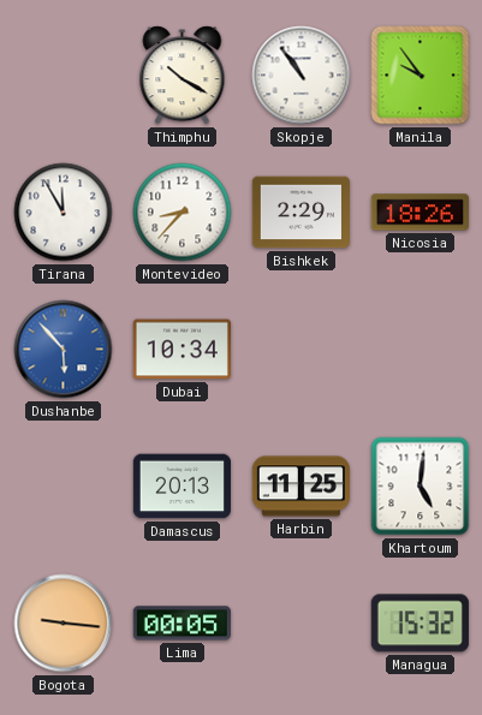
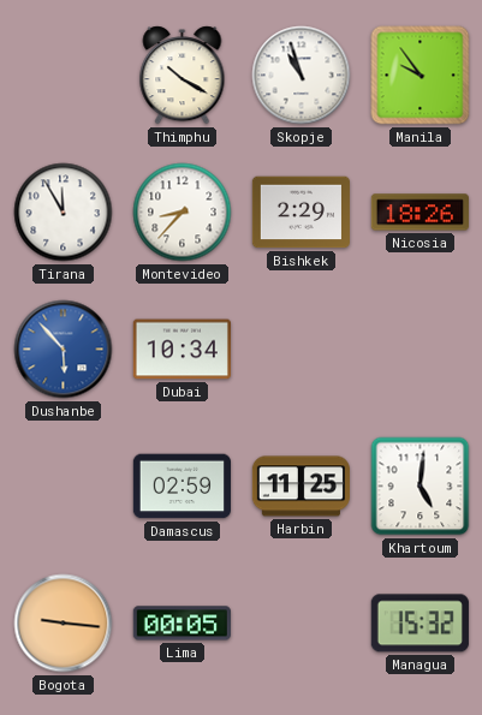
Skopje: 10:54 -> 10:57
Damascus: 20:13 -> 02:59
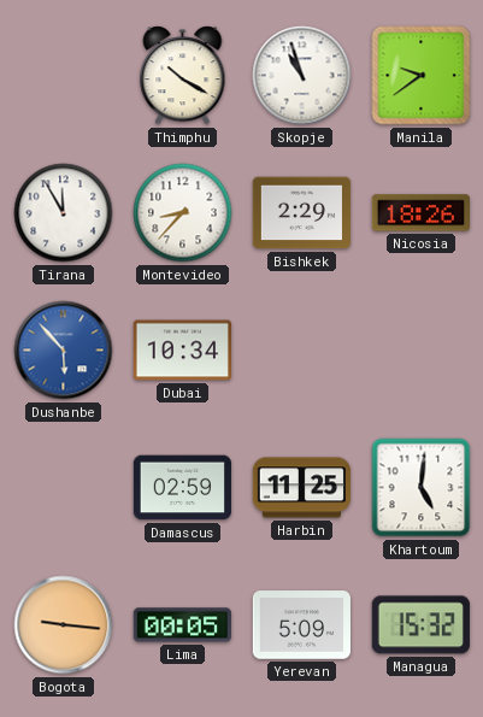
Manila: 9:54 -> 9:39
Yerevan: none -> 5:09
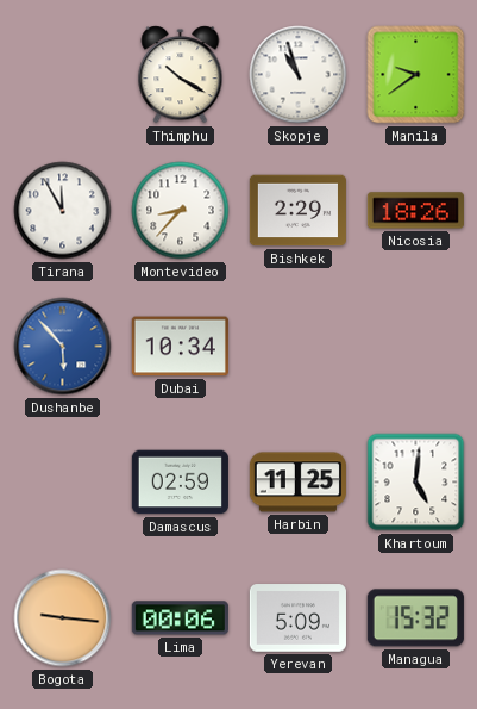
Lima: 00:05 -> 00:06
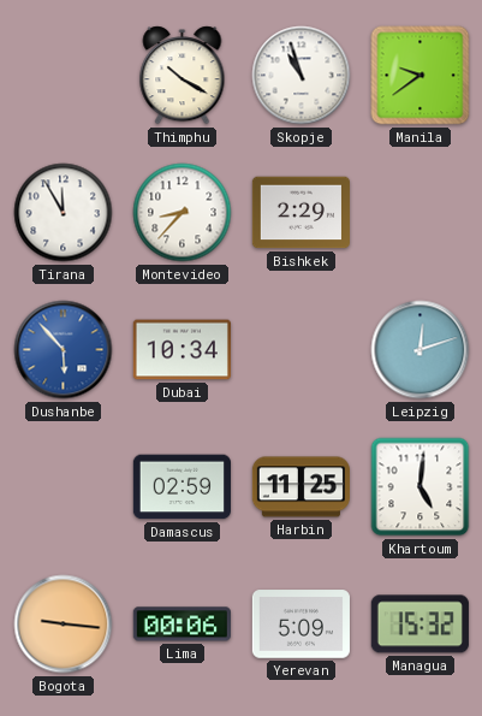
Nicosia: 18:26 -> none
Leipzig: none -> 12:12
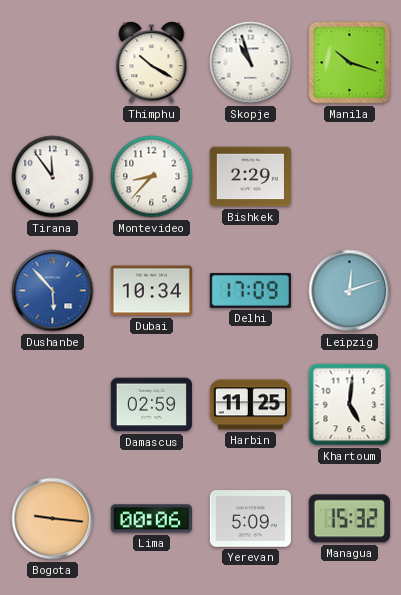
Manila: 9:39 -> 10:18
Tirana: 11:55 -> 11:54
Delhi: none -> 17:09
